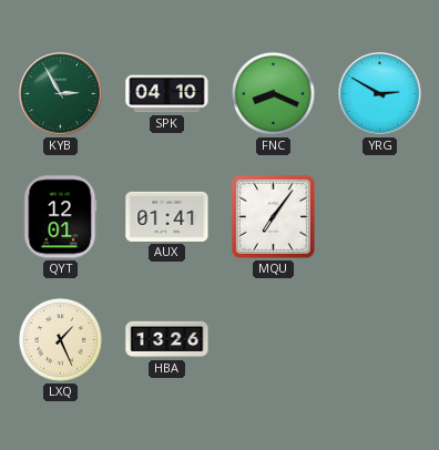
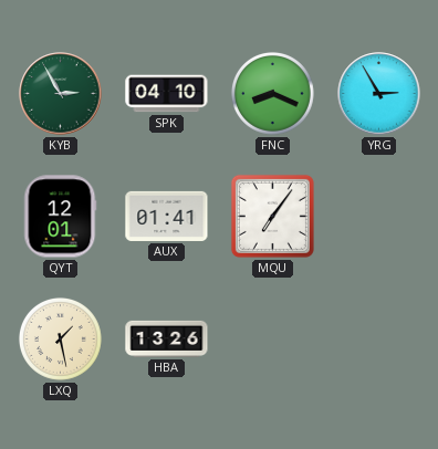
YRG: 2:50 -> 2:55
LXQ: 1:26 -> 1:28
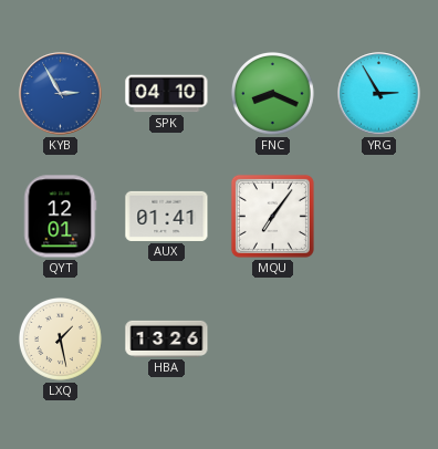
KYB dial: green -> blue
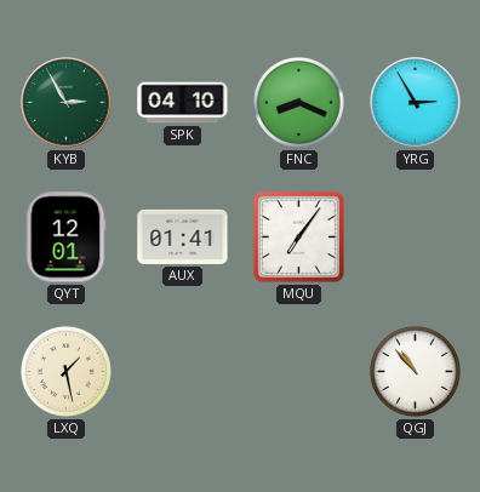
KYB dial: blue -> green
HBA: 13:26 -> none
QGJ: none -> 10:53
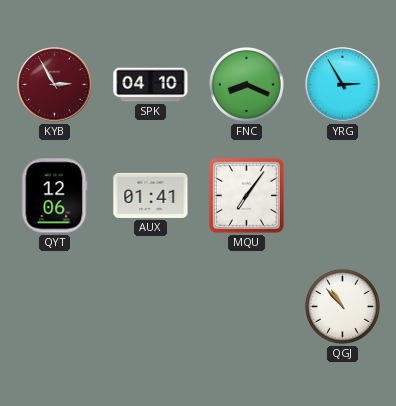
KYB dial: green -> burgundy
QYT: 12:01 -> 12:06
LXQ: 1:28 -> none
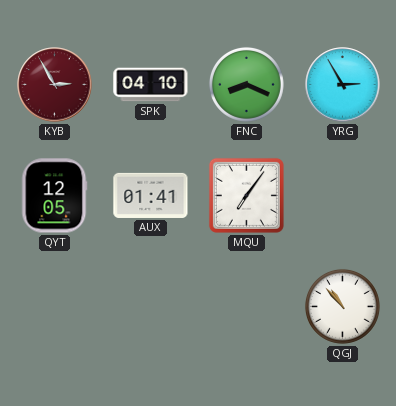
QYT: 12:06 -> 12:05
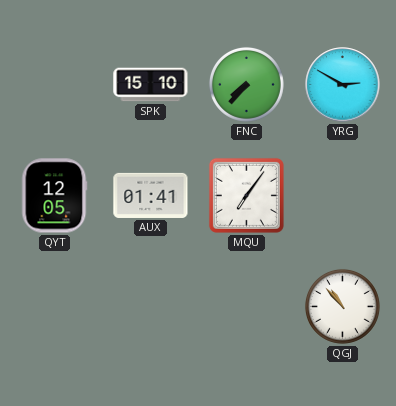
KYB: 2:55 -> none
SPK: 04:10 -> 15:10
FNC: 8:19 -> 7:37
YRG: 2:55 -> 2:50
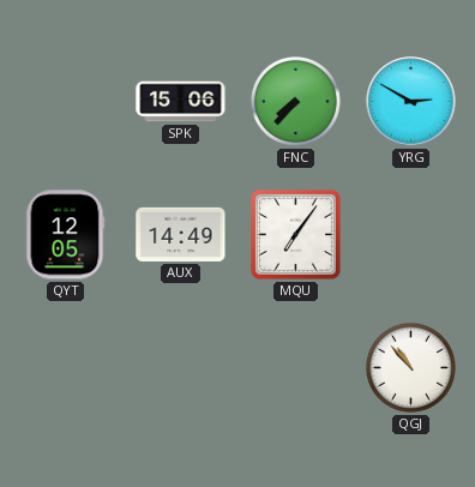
SPK: 15:10 -> 15:06
AUX: 01:41 -> 14:49
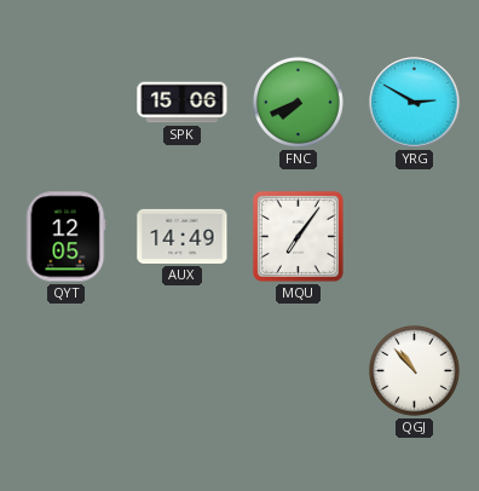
FNC: 7:37 -> 7:41
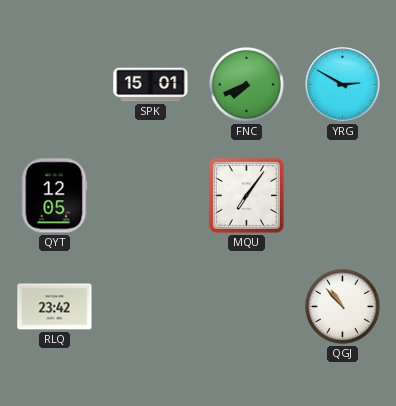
SPK: 15:06 -> 15:01
AUX: 14:49 -> none
RLQ: none -> 23:42
